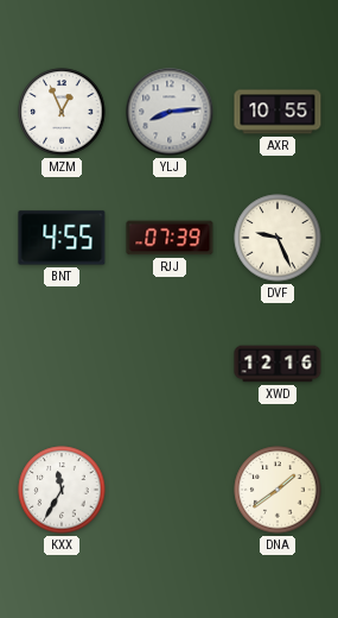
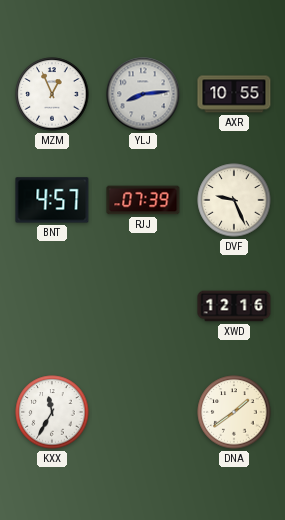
BNT: 4:55 -> 4:57
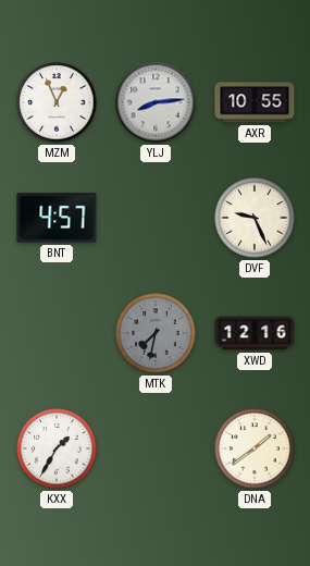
RJJ: 07:39 -> none
MTK: none -> 7:32
KXX: 11:35 -> 1:35
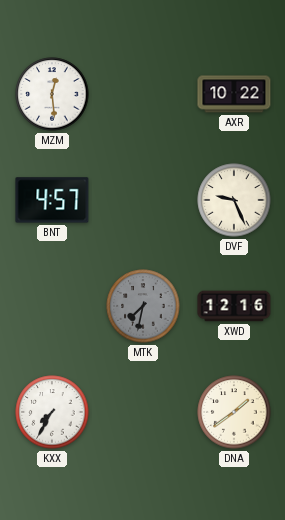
MZM: 12:56 -> 12:29
YLJ: 8:14 -> none
AXR: 10:55 -> 10:22
KXX: 1:35 -> 7:35
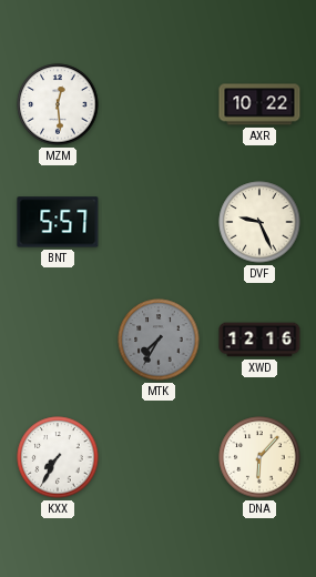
BNT: 4:57 -> 5:57
MTK: 7:32 -> 7:35
DNA: 1:39 -> 6:07
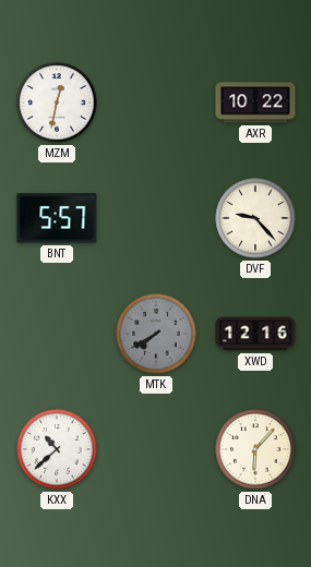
MZM: 12:29 -> 12:32
DVF: 9:26 -> 9:23
MTK: 7:35 -> 7:40
KXX: 7:35 -> 10:38
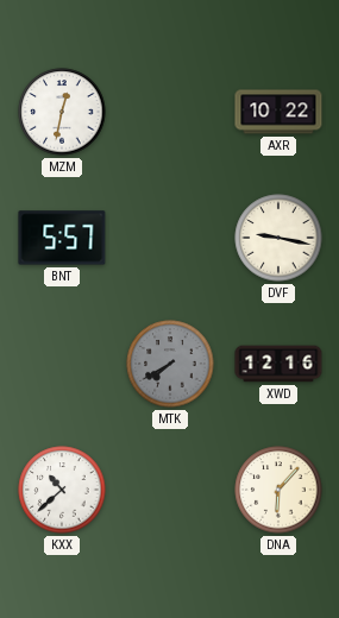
DVF: 9:23 -> 9:17
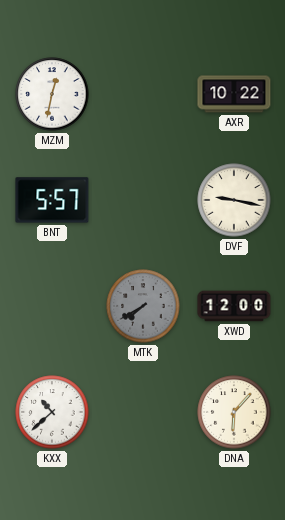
XWD: 12:16 -> 12:00
